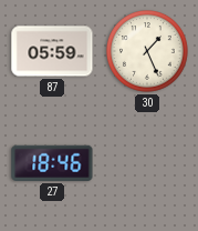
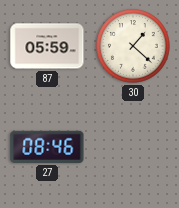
30: 1:26 -> 1:22
27: 18:46 -> 08:46
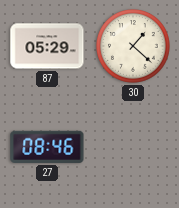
87: 05:59 -> 05:29
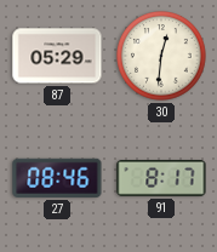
30: 1:22 -> 12:31
91: none -> 8:17
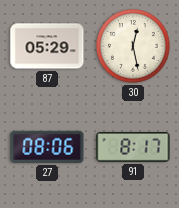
30: 12:31 -> 12:28
27: 08:46 -> 08:06
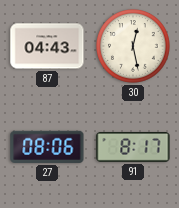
87: 05:29 -> 04:43
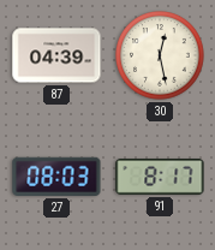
87: 04:43 -> 04:39
27: 08:06 -> 08:03
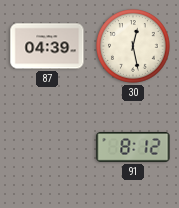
27: 08:03 -> none
91: 8:17 -> 8:12
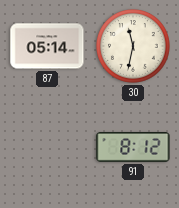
87: 04:39 -> 05:14
30: 12:28 -> 11:32
